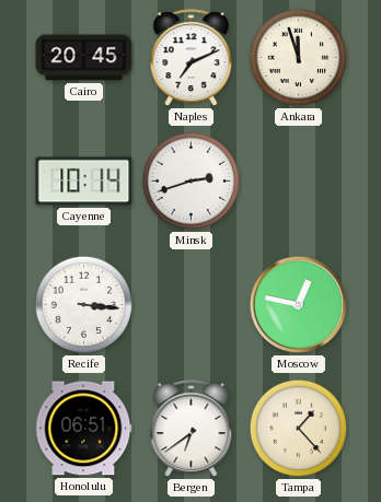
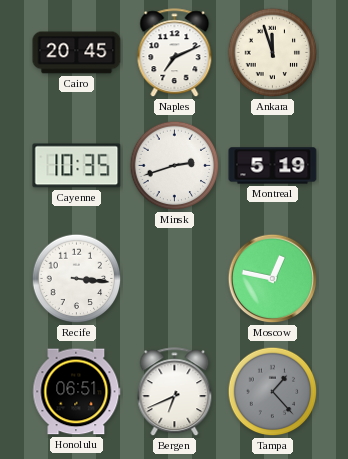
Cayenne: 10:14 -> 10:35
Montreal: none -> 5:19
Bergen: 6:39 -> 6:41
Tampa dial: cream -> grey
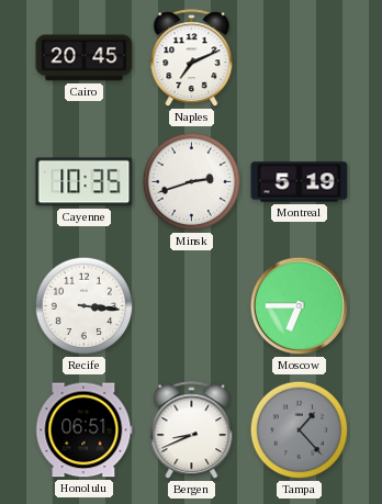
Ankara: 11:57 -> none
Moscow: 12:47 -> 6:45
Bergen: 6:41 -> 8:41
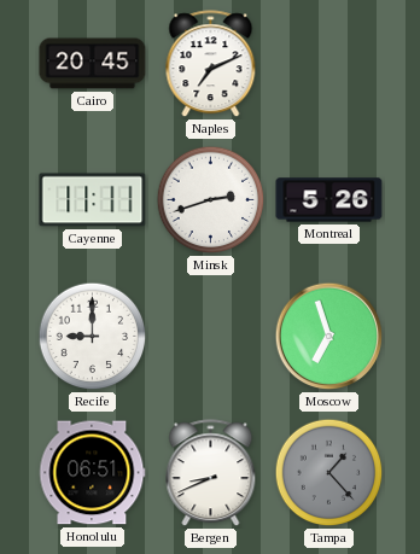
Cayenne: 10:35 -> 11:11
Montreal: 5:19 -> 5:26
Recife: 3:16 -> 9:00
Moscow: 6:45 -> 6:57
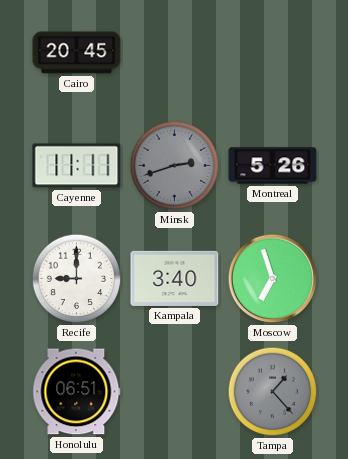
Naples: 7:11 -> none
Minsk dial: white -> grey
Kampala: none -> 3:40
Bergen: 8:41 -> none
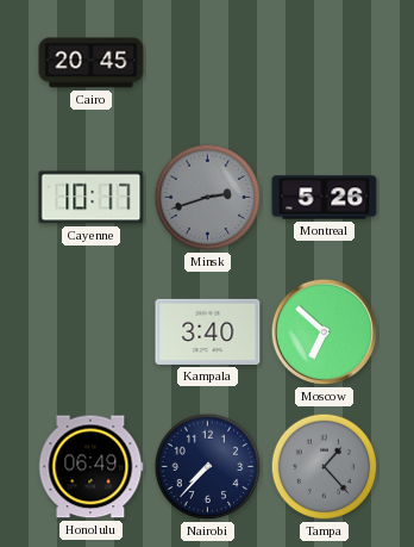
Cayenne: 11:11 -> 10:17
Recife: 9:00 -> none
Moscow: 6:57 -> 6:52
Honolulu: 06:51 -> 06:49
Nairobi: none -> 7:37
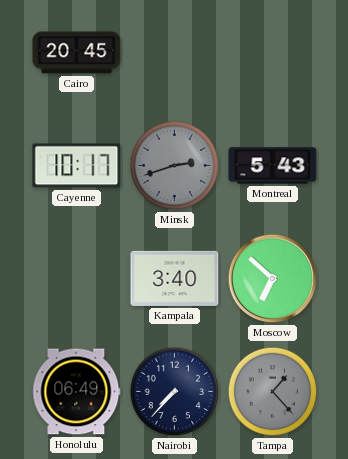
Montreal: 5:26 -> 5:43
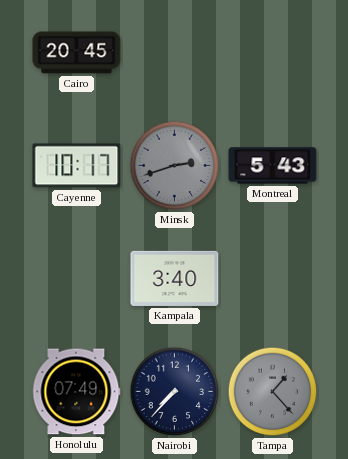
Moscow: 6:52 -> none
Honolulu: 06:49 -> 07:49
